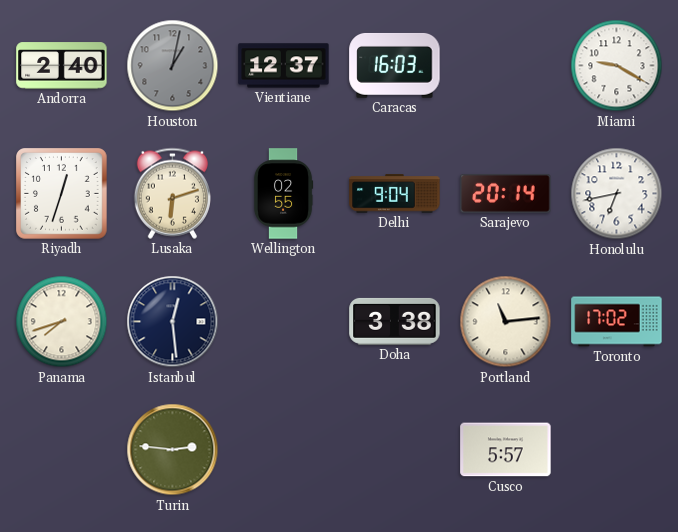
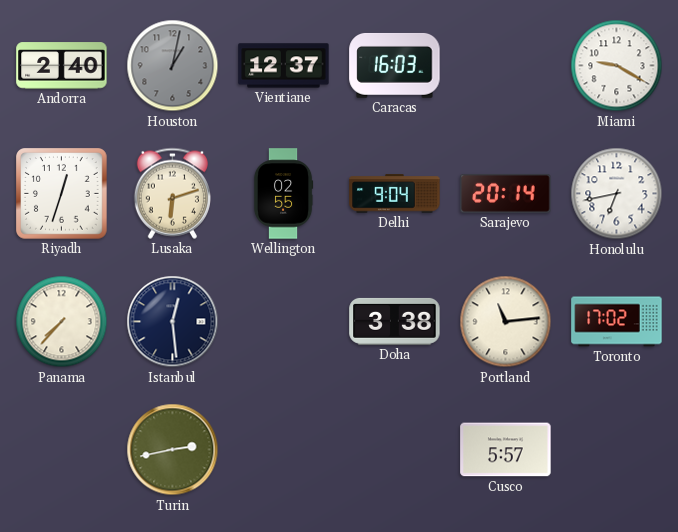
Panama: 7:42 -> 7:37
Turin: 2:46 -> 2:43
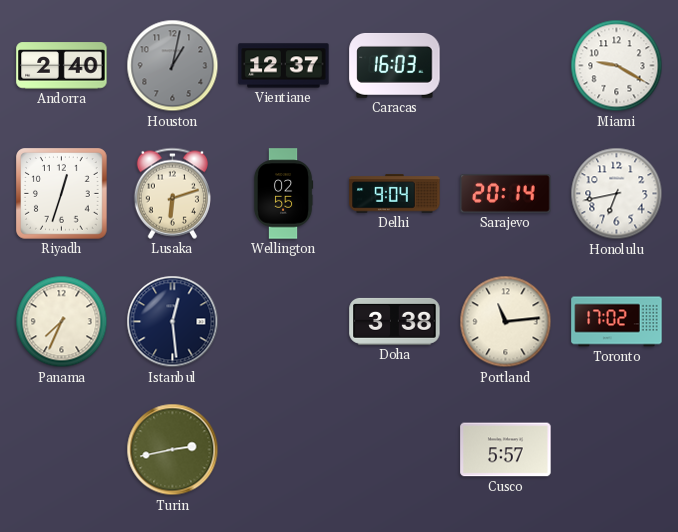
Panama: 7:37 -> 7:34
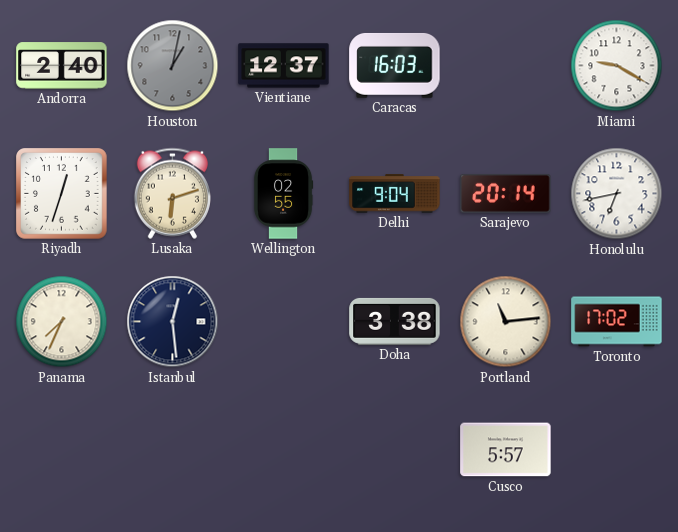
Turin: 2:43 -> none
